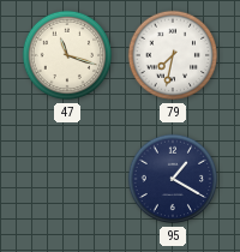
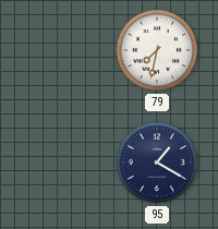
47: 11:18 -> none
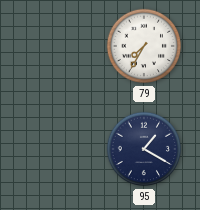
79: 7:32 -> 7:35
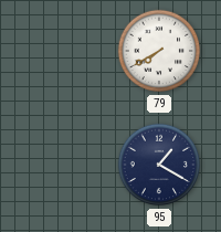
79: 7:35 -> 7:40
